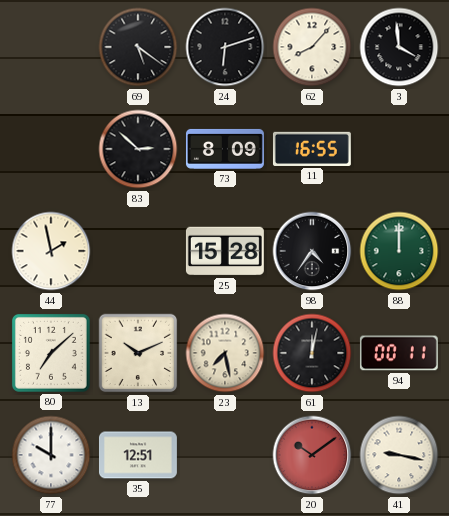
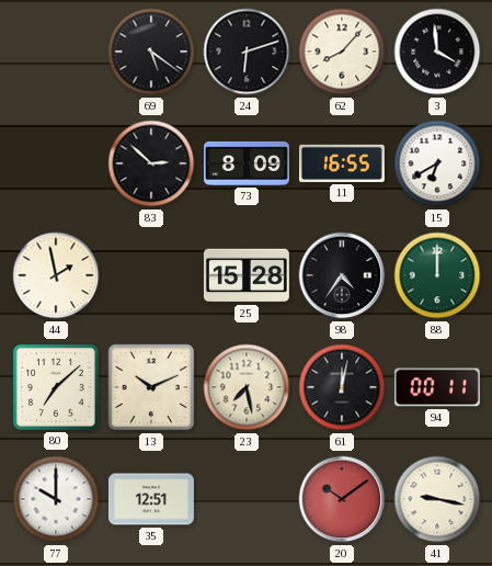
15: none -> 6:40
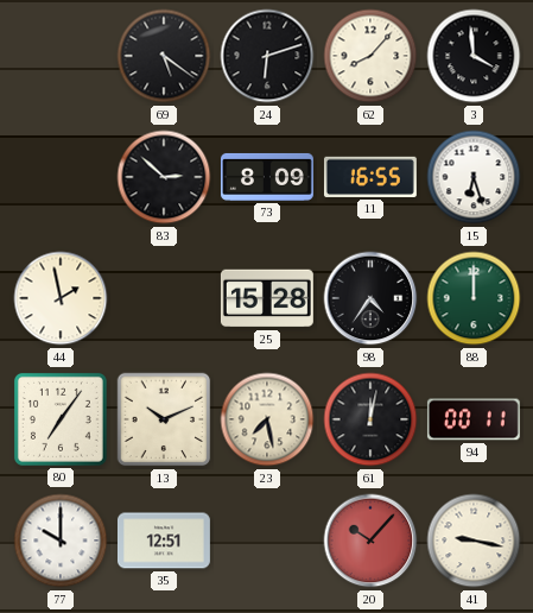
15: 6:40 -> 6:27
80: 7:08 -> 7:06
20: 10:09 -> 10:07
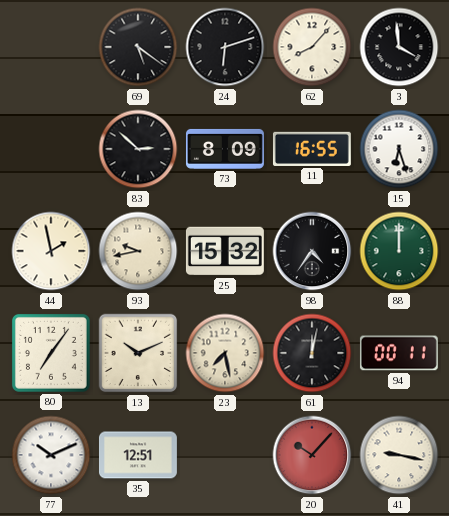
93: none -> 9:43
25: 15:28 -> 15:32
77: 10:00 -> 10:11
